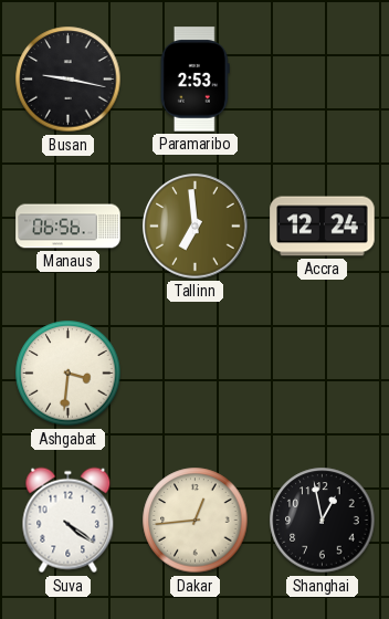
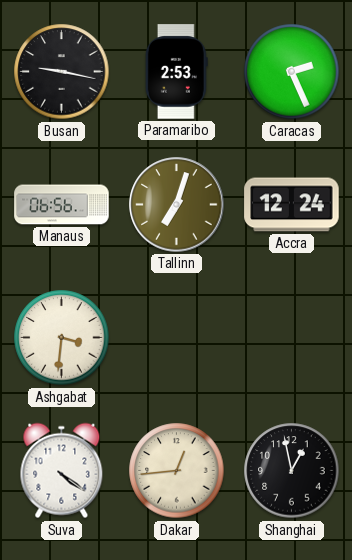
Caracas: none -> 2:26
Tallinn: 6:59 -> 7:03
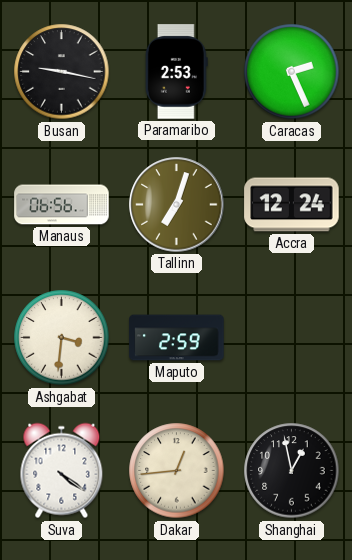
Maputo: none -> 2:59
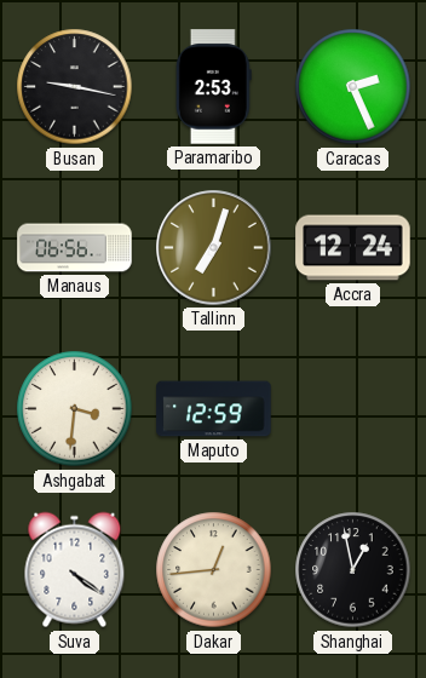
Maputo: 2:59 -> 12:59
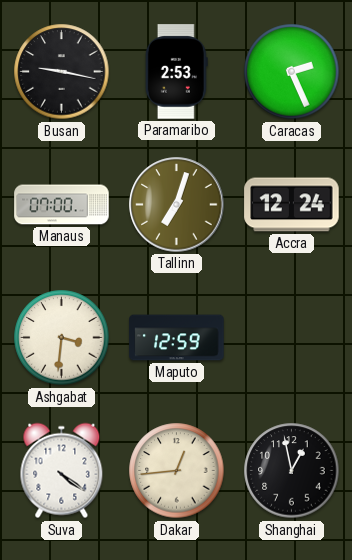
Manaus: 06:56 -> 07:00
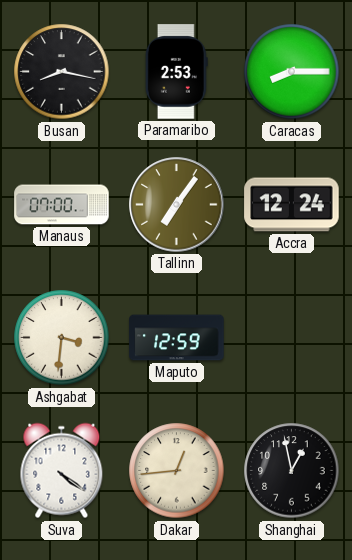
Busan: 9:17 -> 8:17
Caracas: 2:26 -> 8:15
Tallinn: 7:03 -> 7:06
